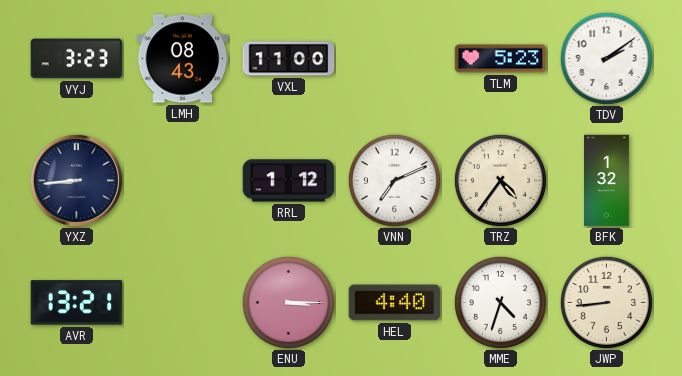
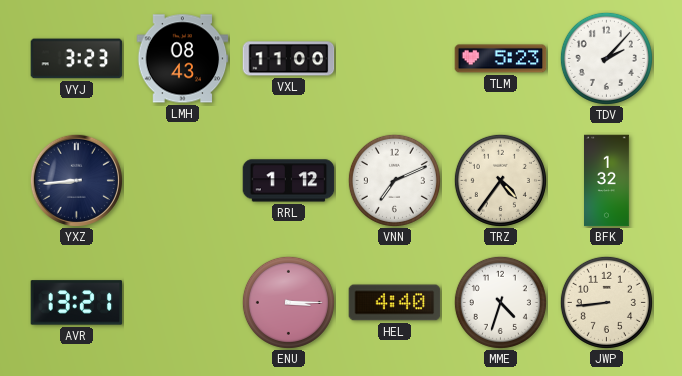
TDV: 2:09 -> 2:07
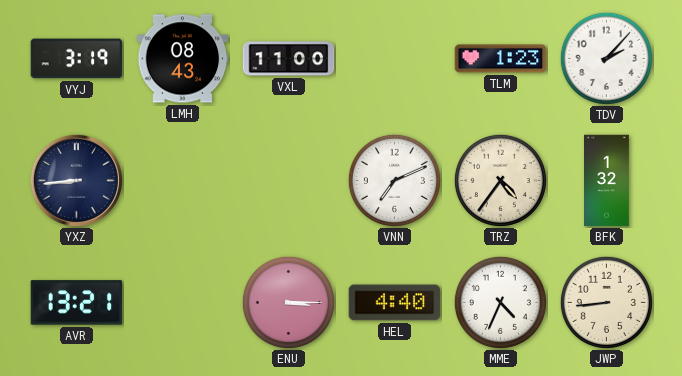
VYJ: 3:23 -> 3:19
TLM: 5:23 -> 1:23
RRL: 1:12 -> none
MME: 4:33 -> 4:34
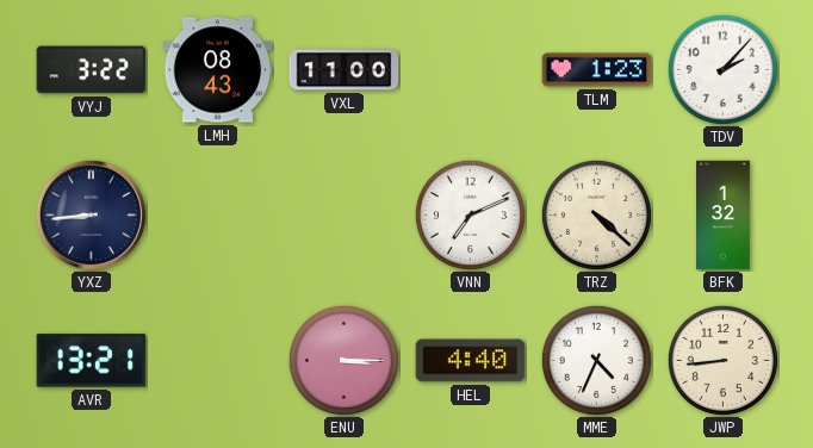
VYJ: 3:19 -> 3:22
TRZ: 4:36 -> 4:22
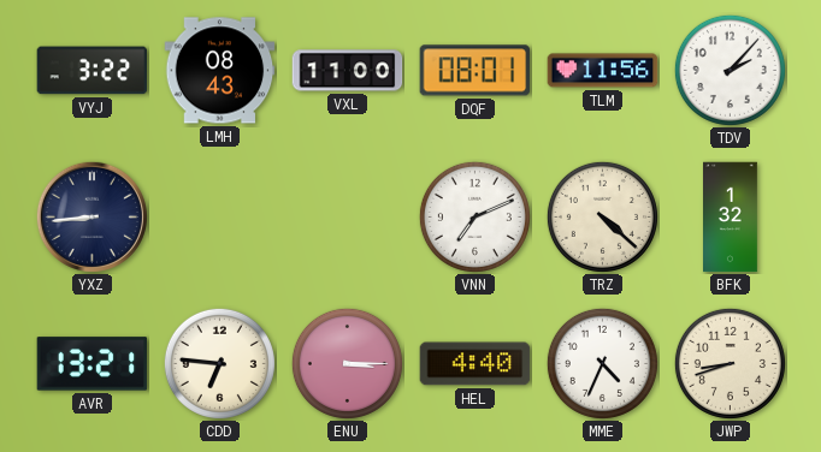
DQF: none -> 08:01
TLM: 1:23 -> 11:56
CDD: none -> 6:46
JWP: 8:44 -> 8:42
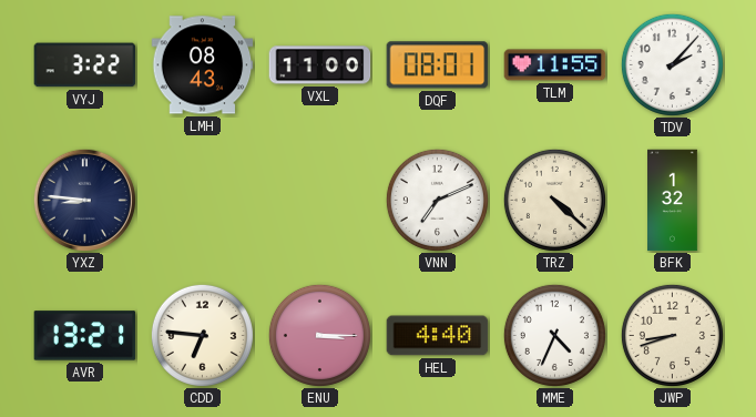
TLM: 11:56 -> 11:55
YXZ: 8:44 -> 8:46
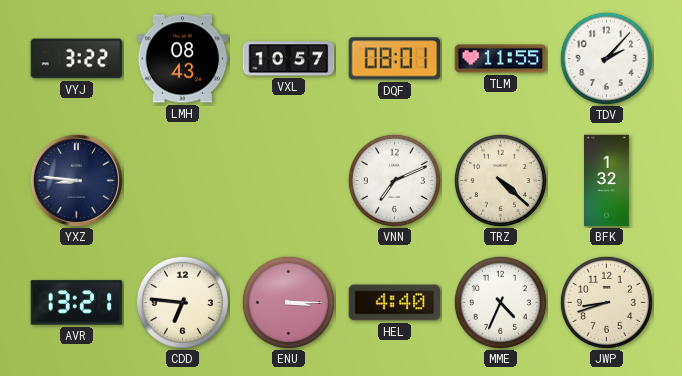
VXL: 11:00 -> 10:57
